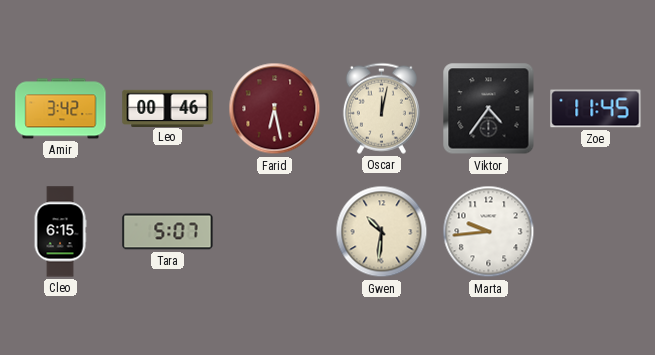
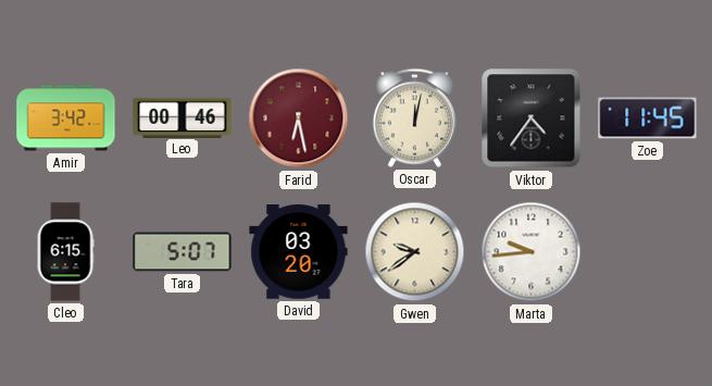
David: none -> 03:20
Gwen: 10:31 -> 9:39
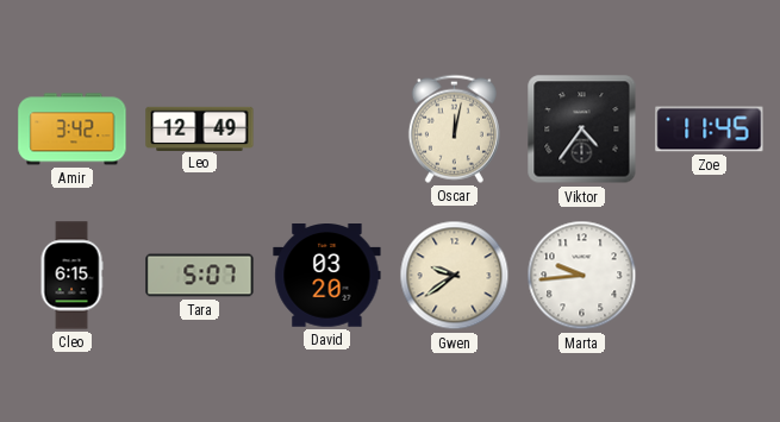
Leo: 00:46 -> 12:49
Farid: 6:28 -> none
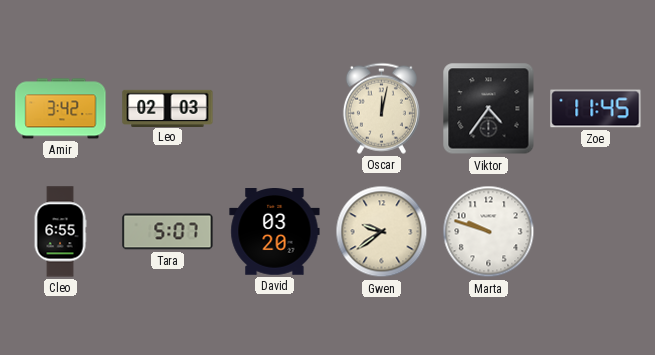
Leo: 12:49 -> 02:03
Cleo: 6:15 -> 6:55
Marta: 9:44 -> 9:48
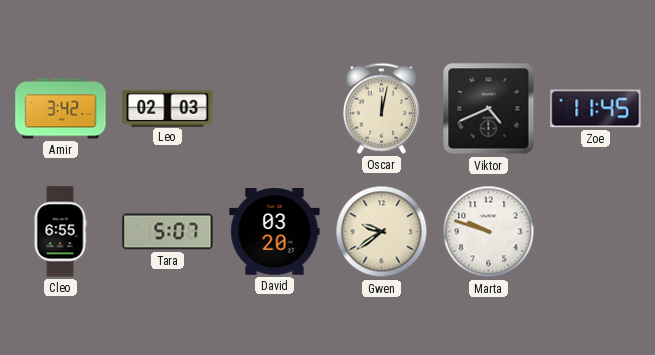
Viktor: 4:36 -> 4:41
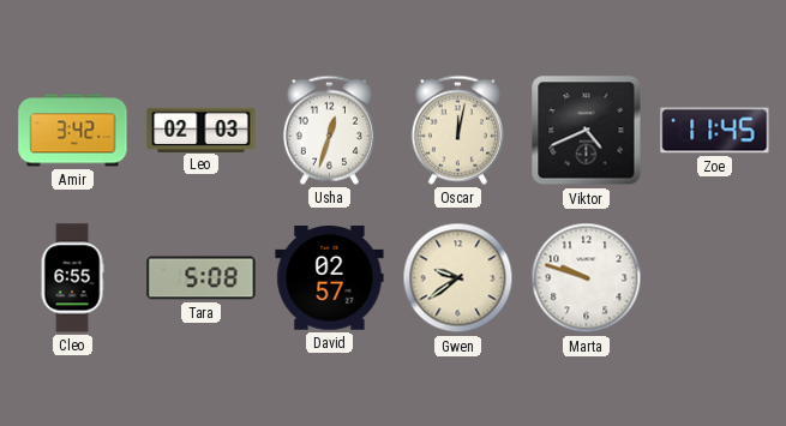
Usha: none -> 12:33
Tara: 5:07 -> 5:08
David: 03:20 -> 02:57
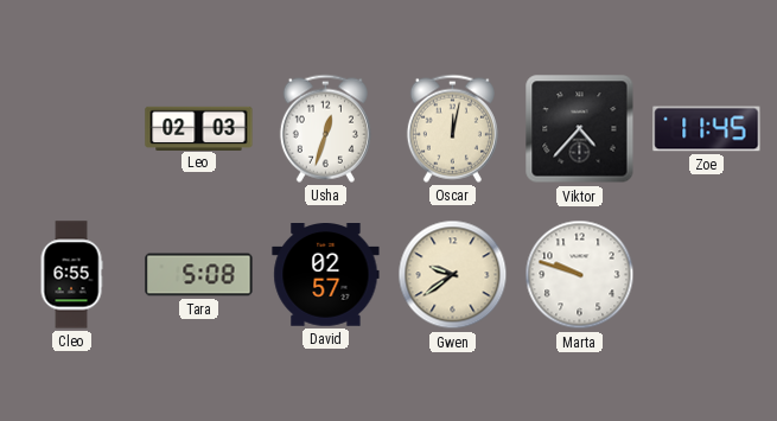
Amir: 3:42 -> none
Viktor: 4:41 -> 4:37
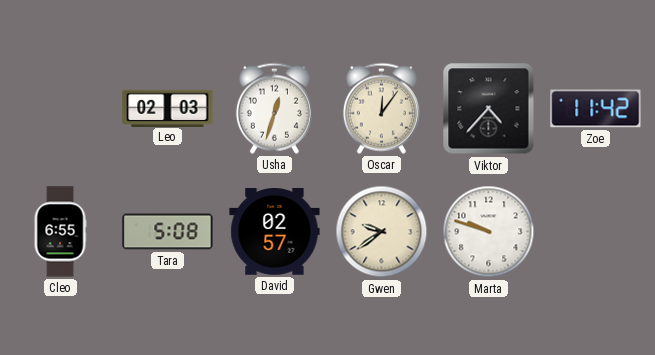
Oscar: 12:02 -> 12:06
Zoe: 11:45 -> 11:42
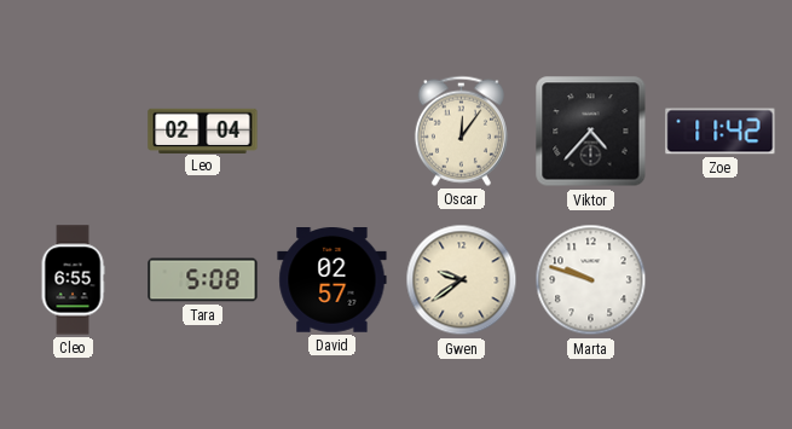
Leo: 02:03 -> 02:04
Usha: 12:33 -> none
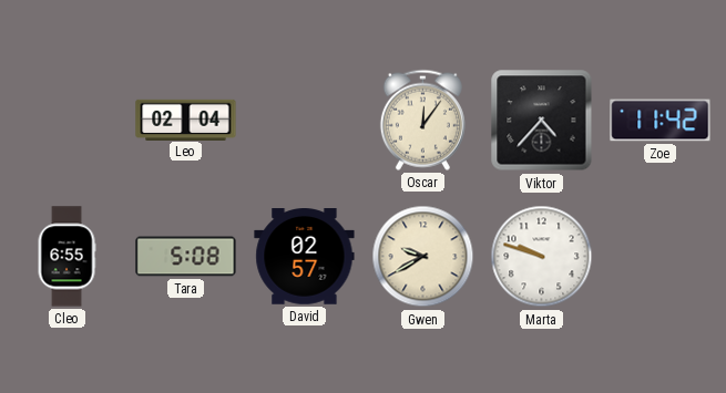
Gwen: 9:39 -> 9:40
